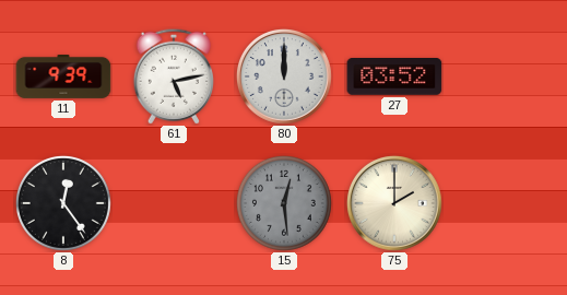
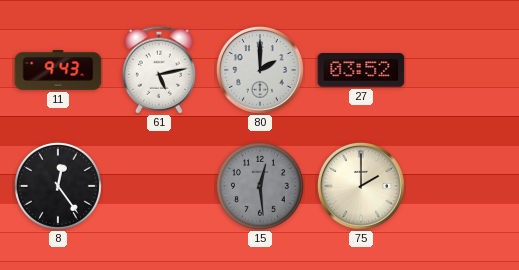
11: 9:39 -> 9:43
80: 12:00 -> 2:00
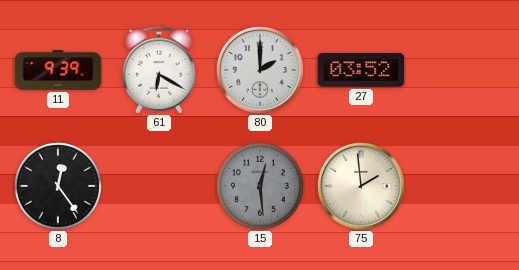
11: 9:43 -> 9:39
61: 5:13 -> 6:20
75: 2:00 -> 1:59
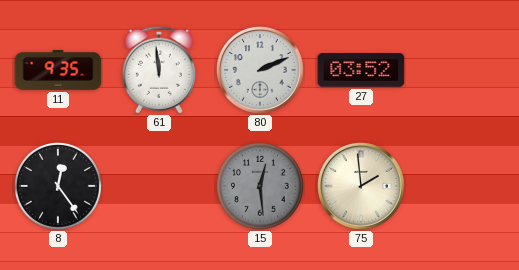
11: 9:39 -> 9:35
61: 6:20 -> 11:59
80: 2:00 -> 2:11
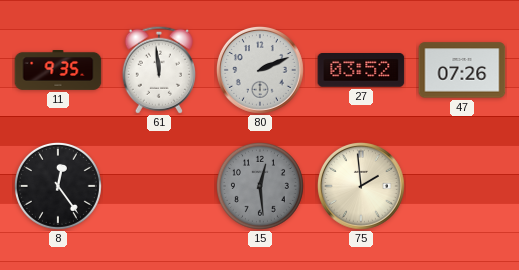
47: none -> 07:26
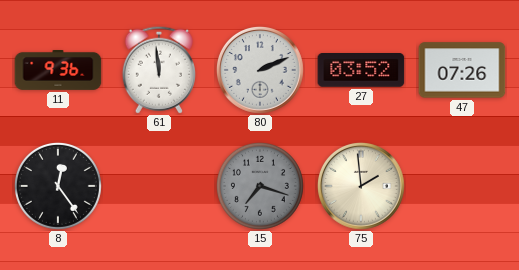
11: 9:35 -> 9:36
15: 12:29 -> 7:18
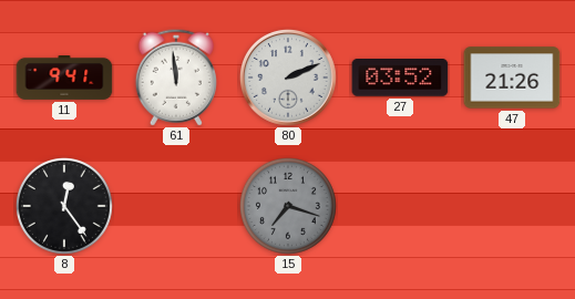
11: 9:36 -> 9:41
47: 07:26 -> 21:26
75: 1:59 -> none
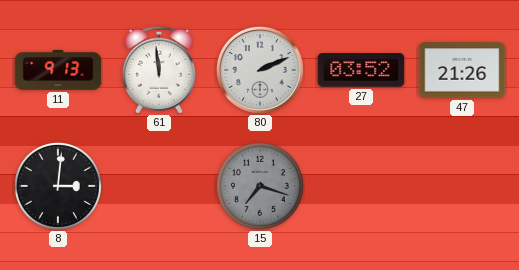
11: 9:41 -> 9:13
8: 12:24 -> 3:01
